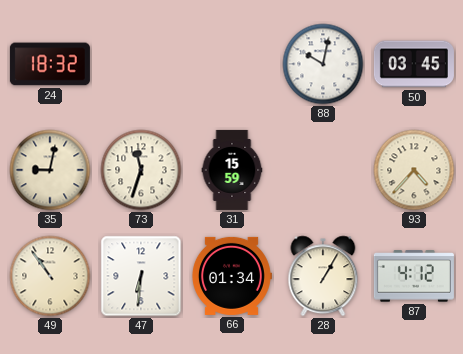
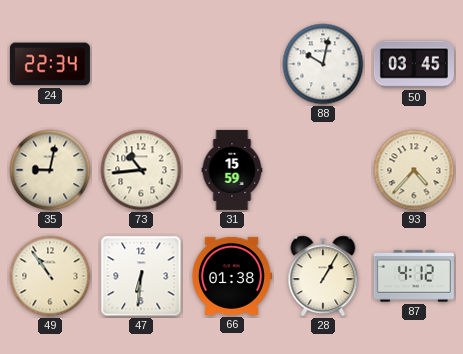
24: 18:32 -> 22:34
73: 11:33 -> 10:44
66: 01:34 -> 01:38
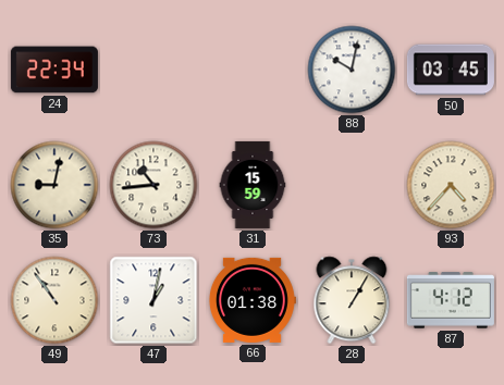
47: 6:31 -> 1:02
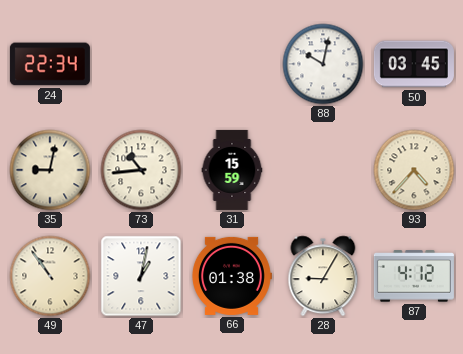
28: 1:05 -> 9:05
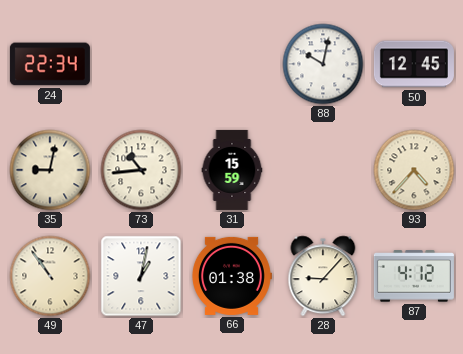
50: 03:45 -> 12:45
28: 9:05 -> 9:07
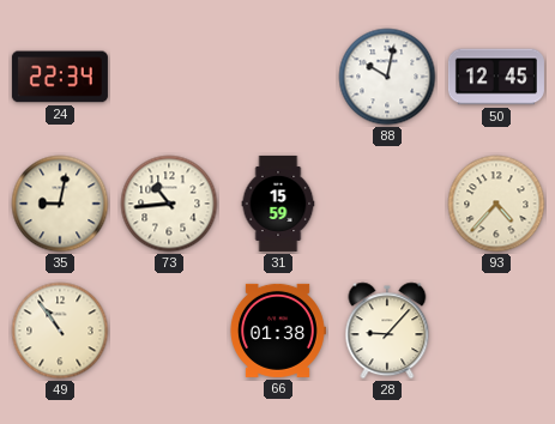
47: 1:02 -> none
87: 4:12 -> none
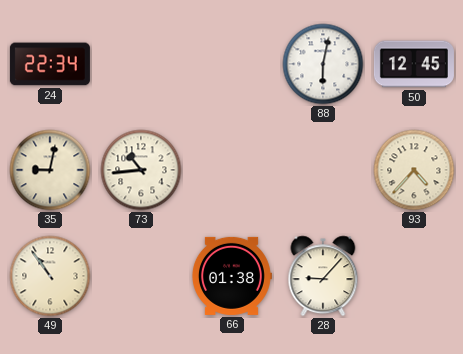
88: 10:02 -> 6:02
31: 15:59 -> none
